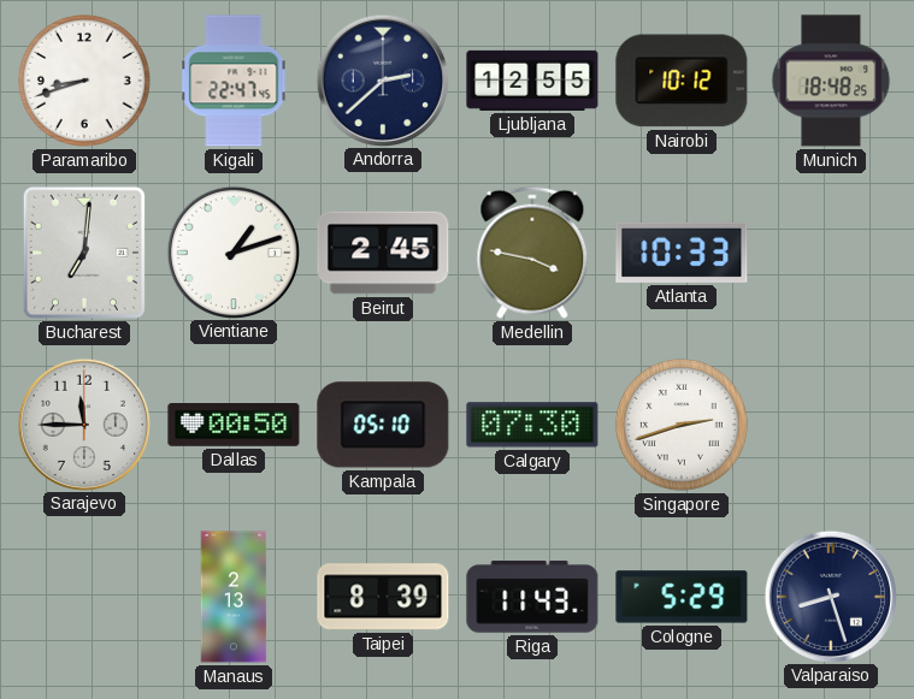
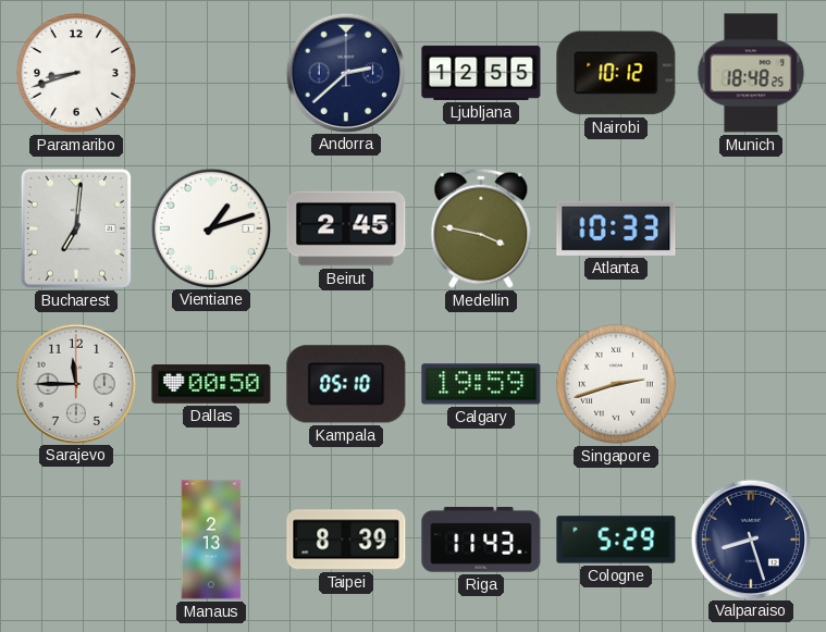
Kigali: 22:47 -> none
Calgary: 07:30 -> 19:59
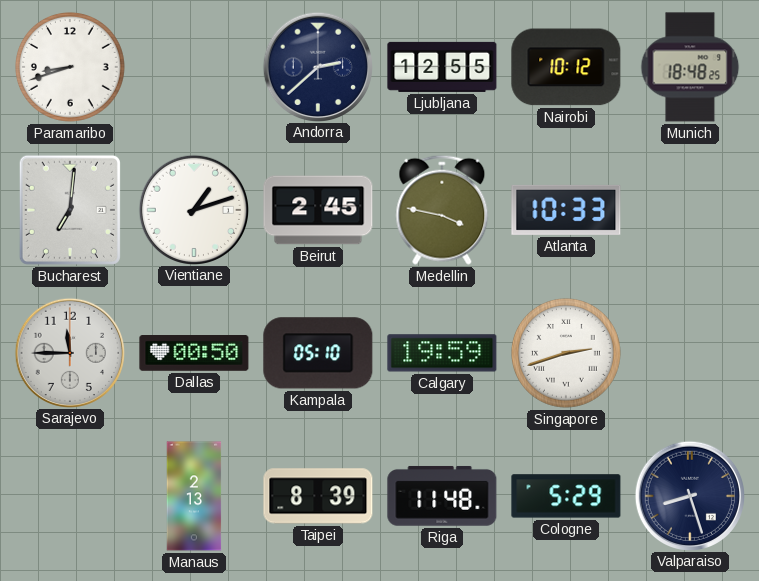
Riga: 11:43 -> 11:48
